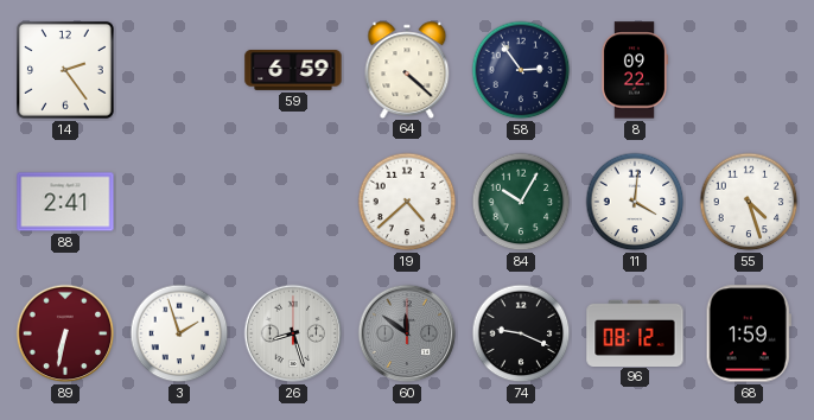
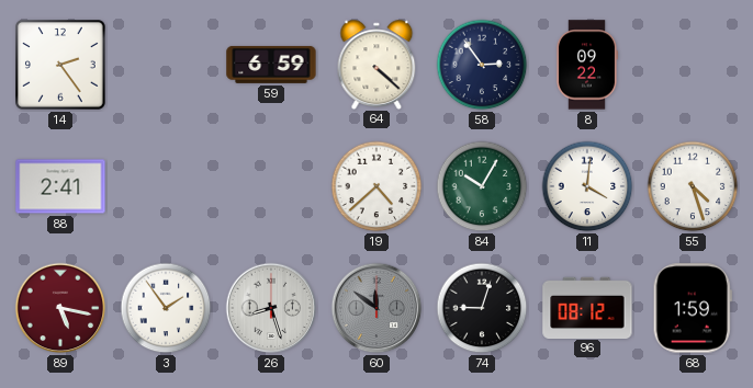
89: 6:32 -> 5:17
3: 1:57 -> 1:54
74: 9:19 -> 9:03
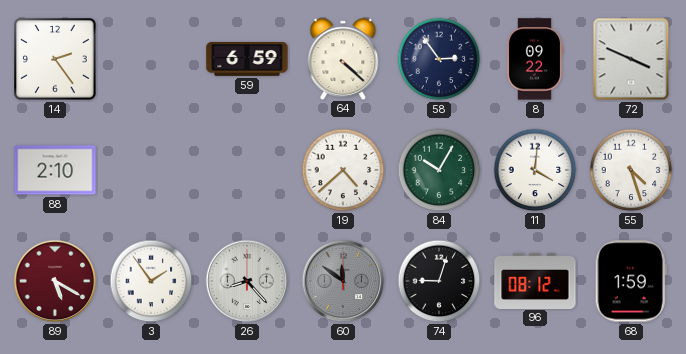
72: none -> 3:49
88: 2:41 -> 2:10
89: 5:17 -> 5:20
26: 8:27 -> 8:23
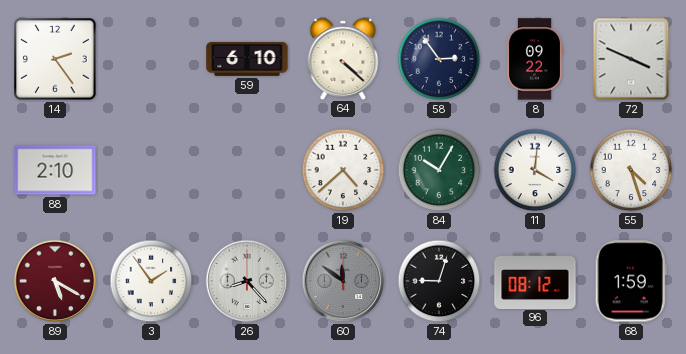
59: 6:59 -> 6:10
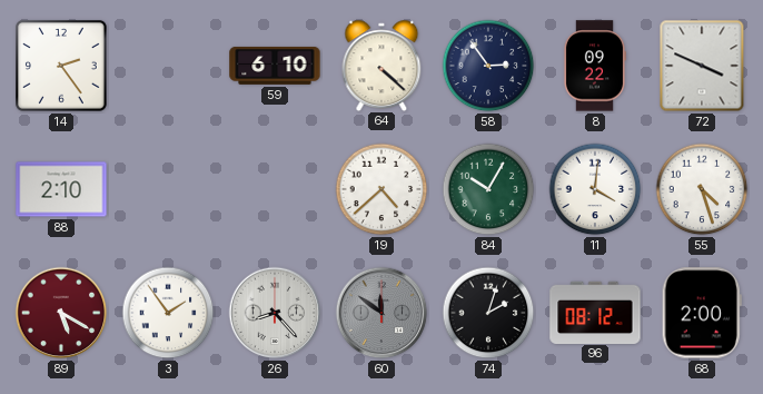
74: 9:03 -> 2:03
68: 1:59 -> 2:00
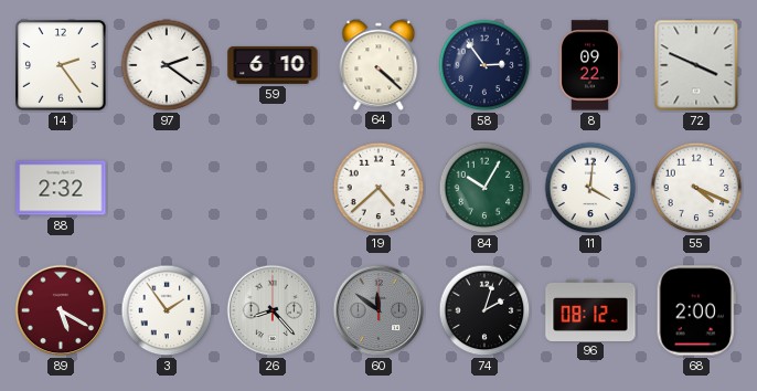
97: none -> 2:21
88: 2:10 -> 2:32
55: 4:27 -> 4:19
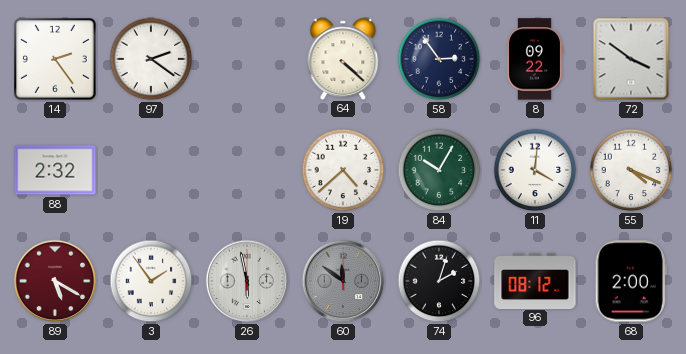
59: 6:10 -> none
72: 3:49 -> 3:51
26: 8:23 -> 5:58
